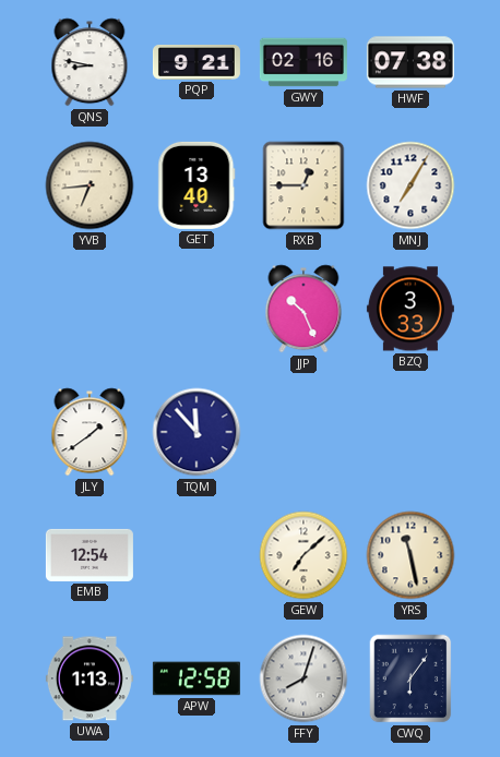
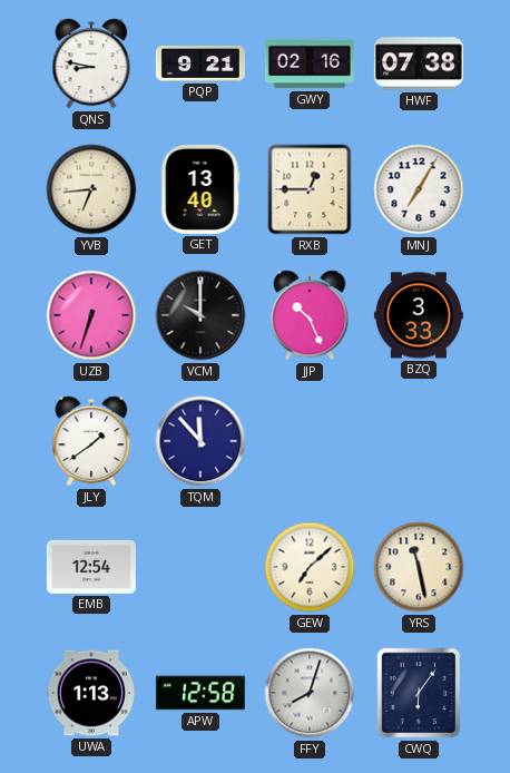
UZB: none -> 6:33
VCM: none -> 10:00
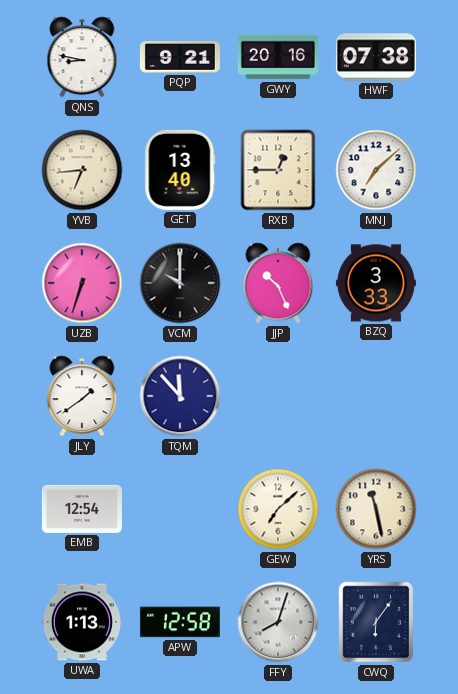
GWY: 02:16 -> 20:16
MNJ: 7:05 -> 7:08
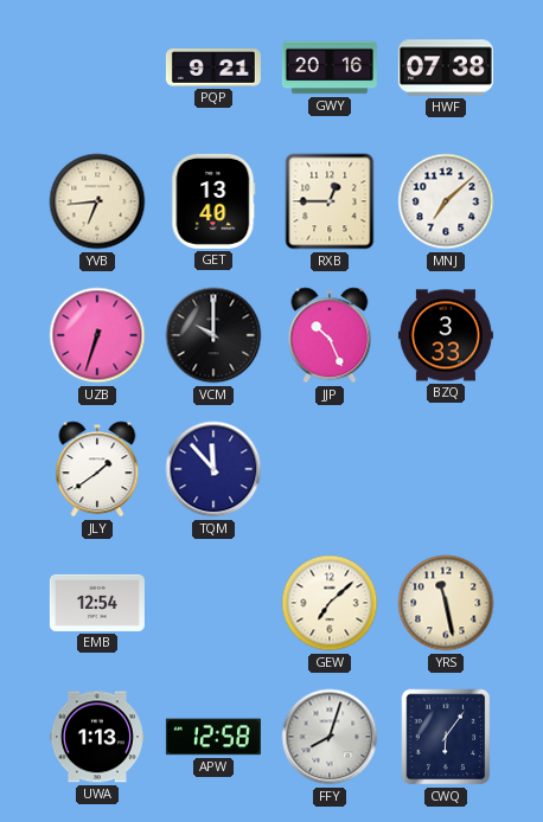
QNS: 8:47 -> none
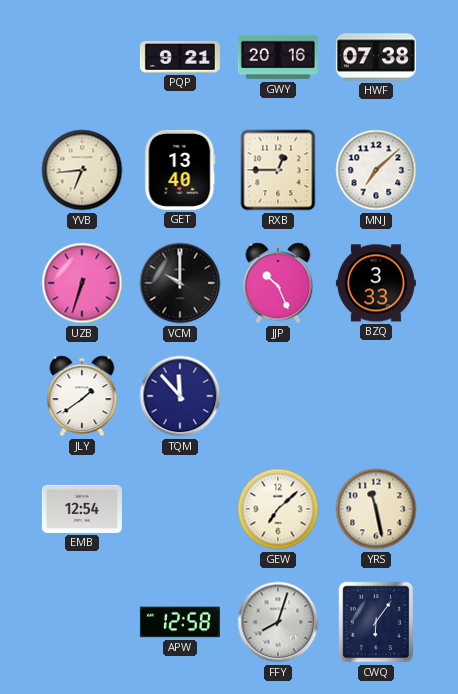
UWA: 1:13 -> none
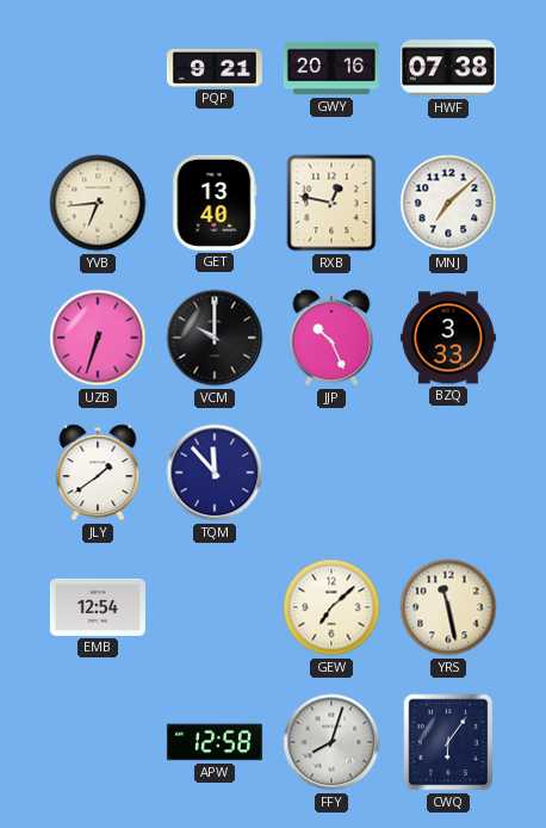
RXB: 12:45 -> 12:47
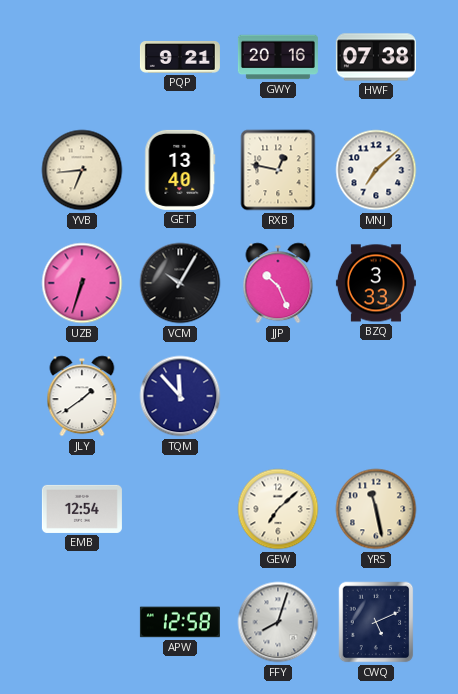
VCM: 10:00 -> 10:05
CWQ: 6:06 -> 5:11
